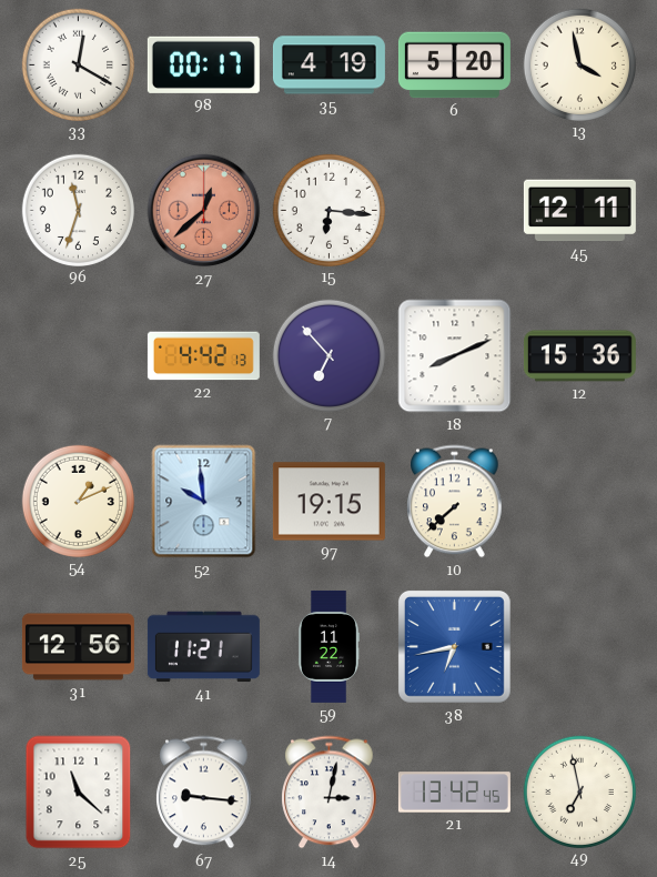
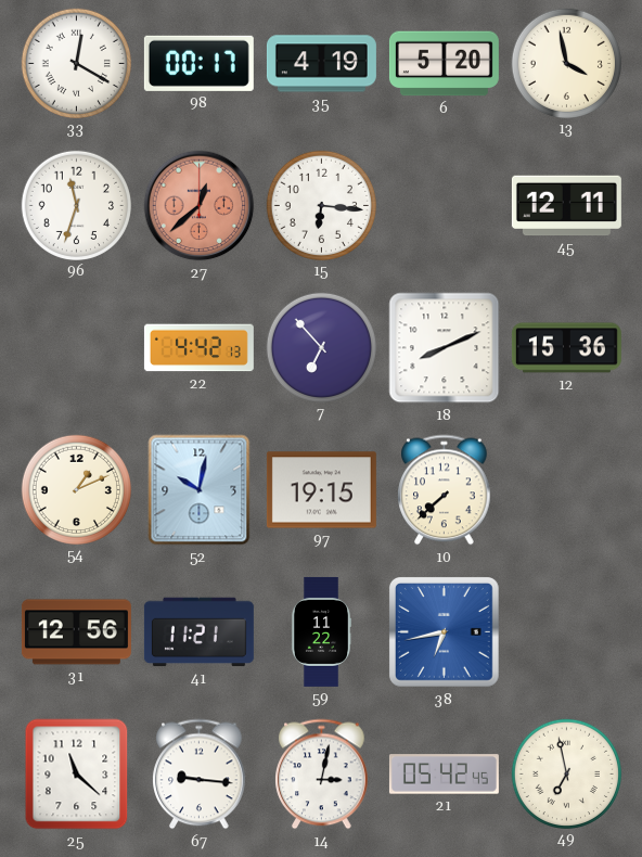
52: 9:59 -> 10:02
21: 13:42 -> 05:42
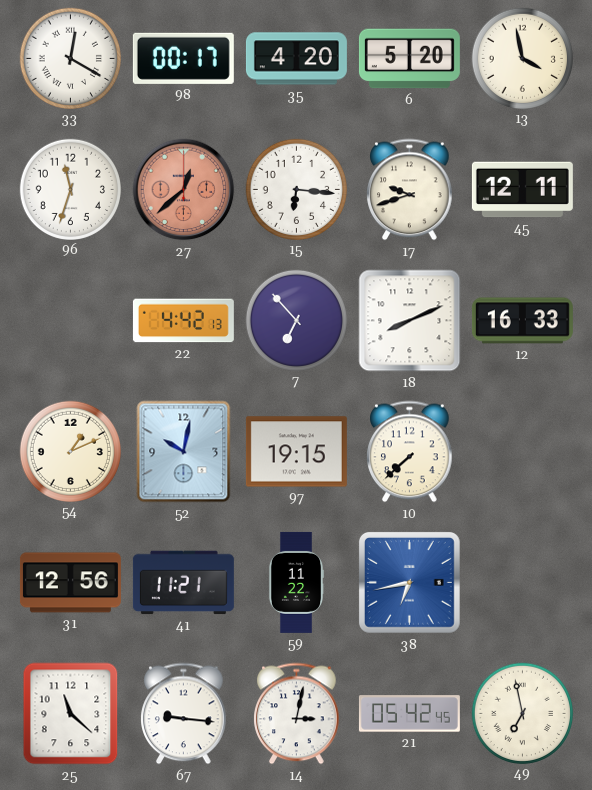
35: 4:19 -> 4:20
17: none -> 9:42
12: 15:36 -> 16:33
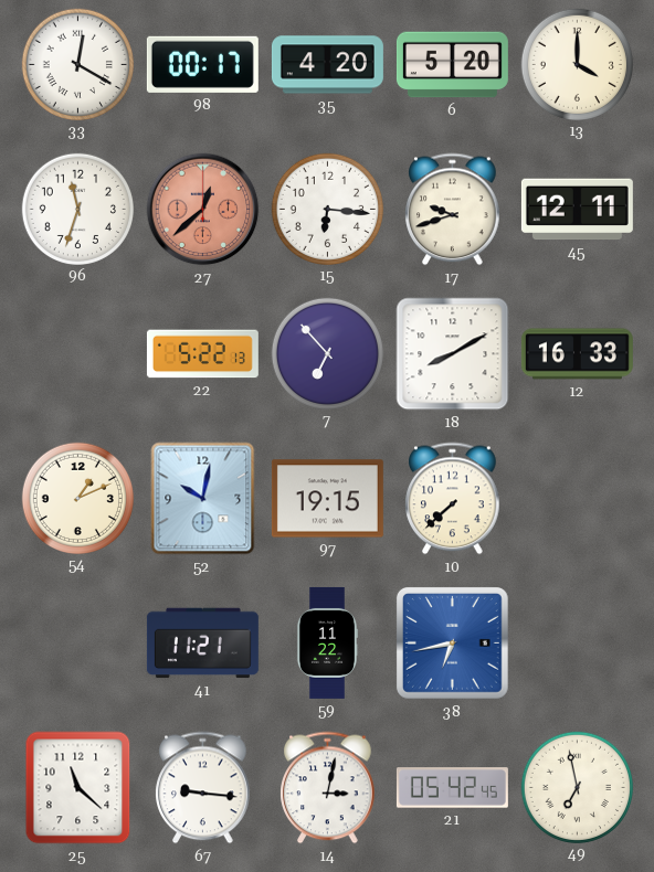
13: 3:58 -> 4:00
22: 4:42 -> 5:22
18: 8:11 -> 8:10
31: 12:56 -> none
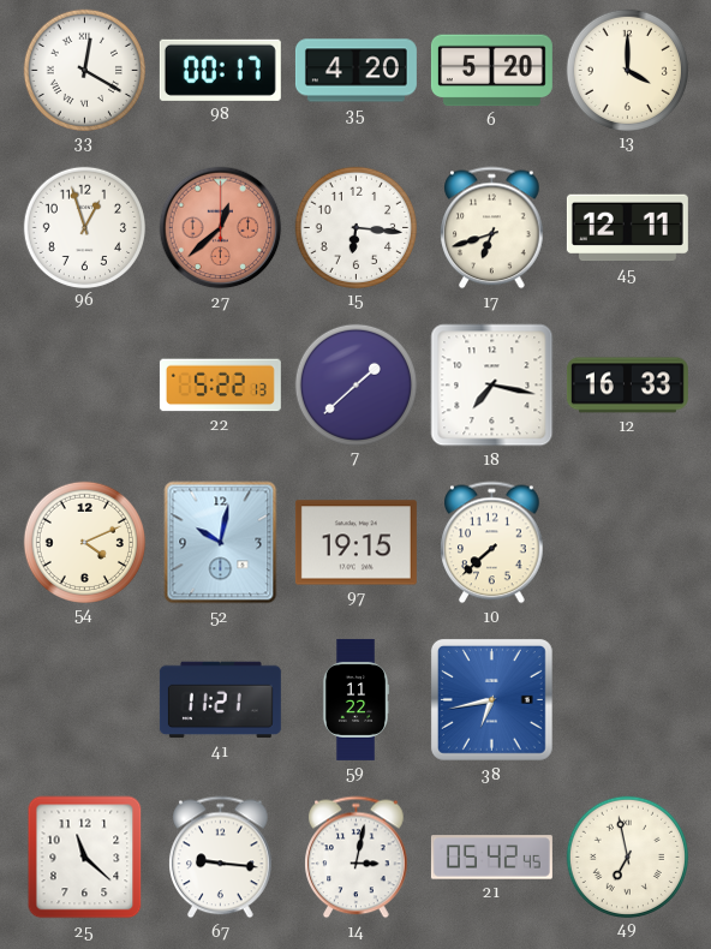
96: 11:33 -> 12:57
17: 9:42 -> 6:42
7: 6:53 -> 1:38
18: 8:10 -> 7:17
54: 1:11 -> 4:11
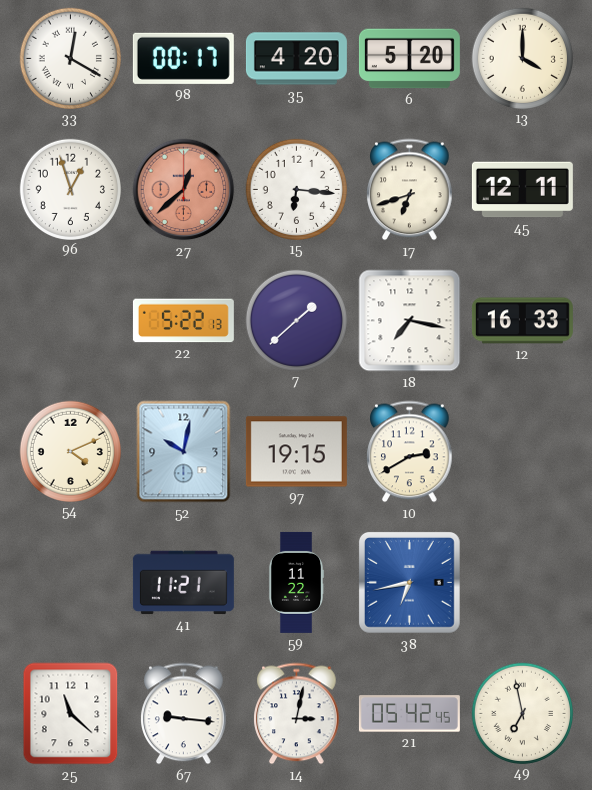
10: 7:38 -> 2:40
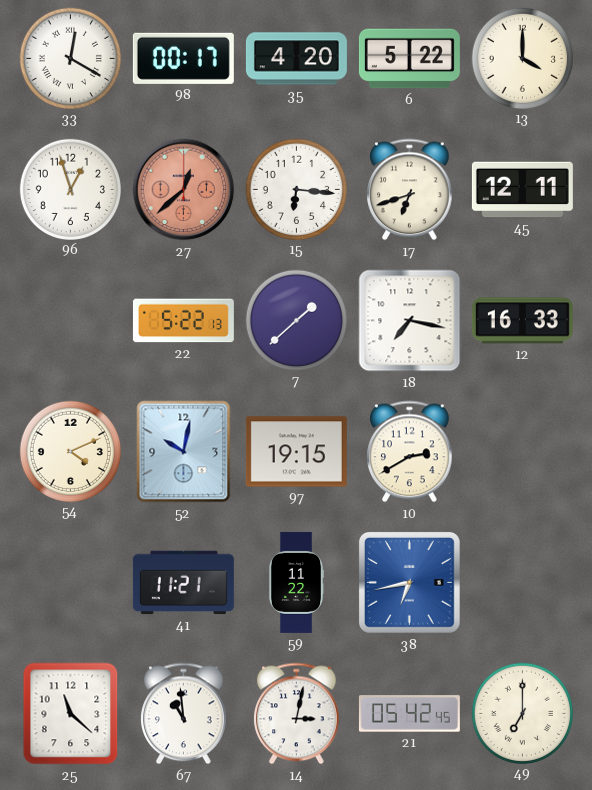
6: 5:20 -> 5:22
67: 9:16 -> 10:59
49: 6:58 -> 7:00
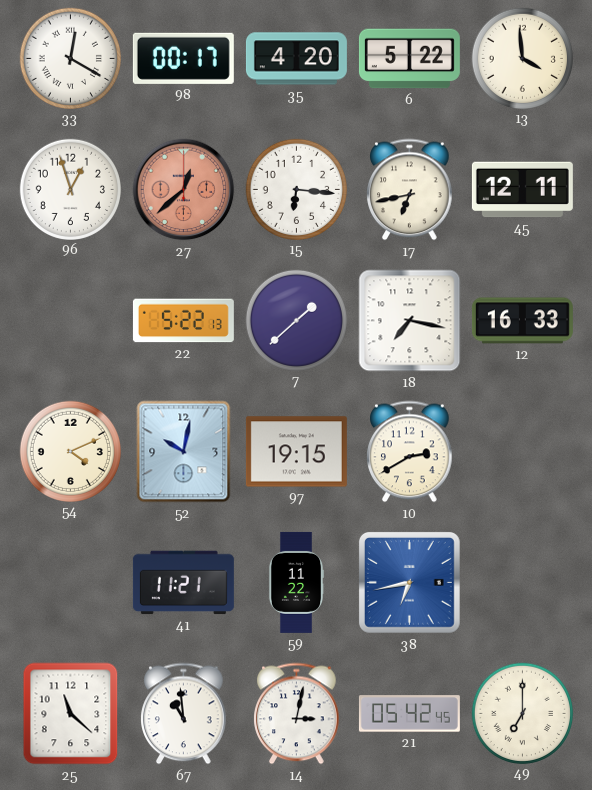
13: 4:00 -> 3:59
17: 6:42 -> 6:43
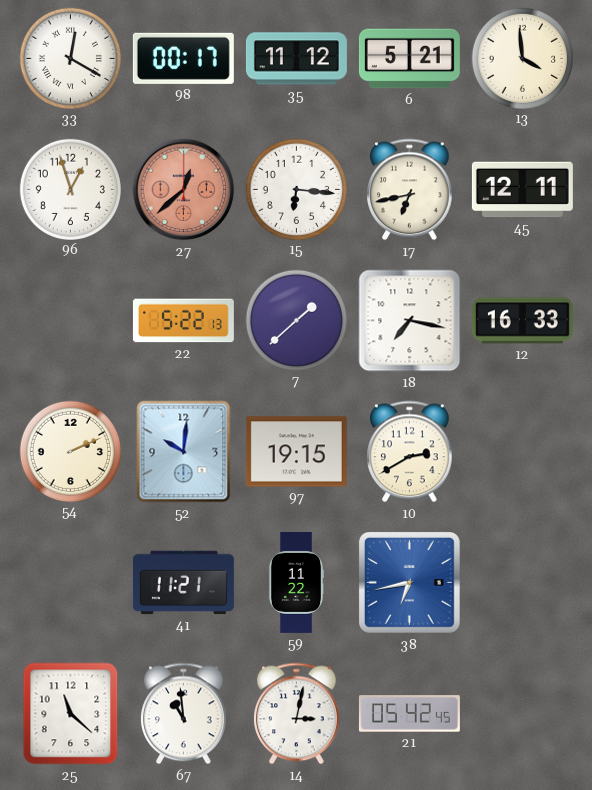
35: 4:20 -> 11:12
6: 5:22 -> 5:21
54: 4:11 -> 2:11
52: 10:02 -> 10:01
49: 7:00 -> none
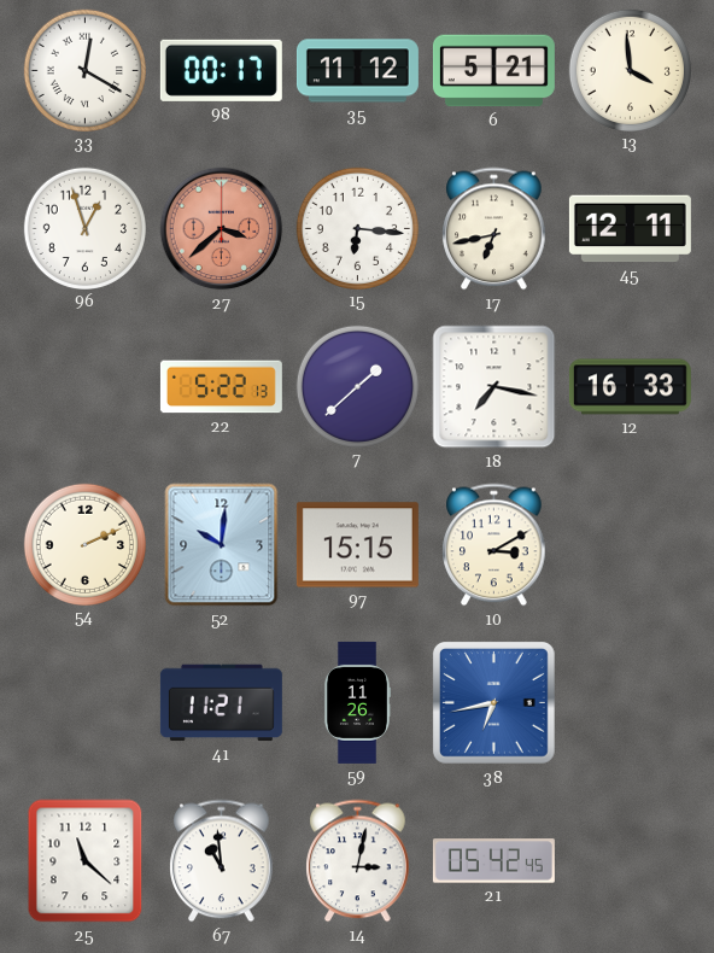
27: 12:38 -> 3:38
97: 19:15 -> 15:15
10: 2:40 -> 3:10
59: 11:22 -> 11:26
